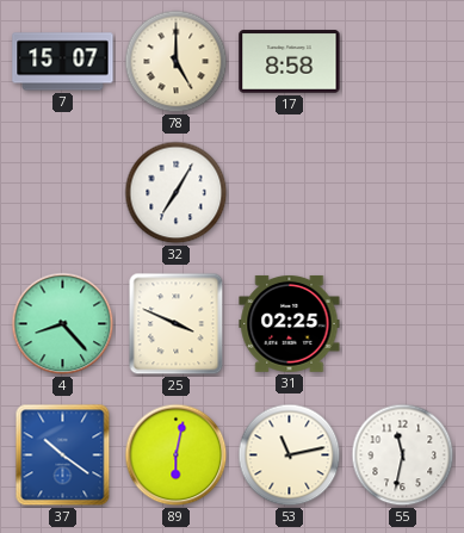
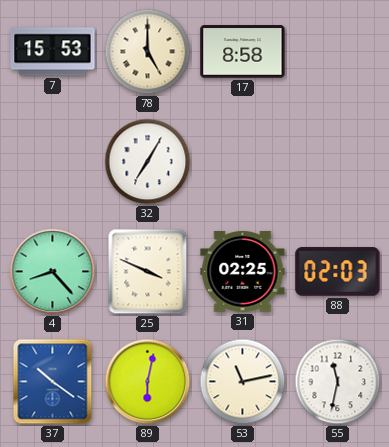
7: 15:07 -> 15:53
88: none -> 02:03
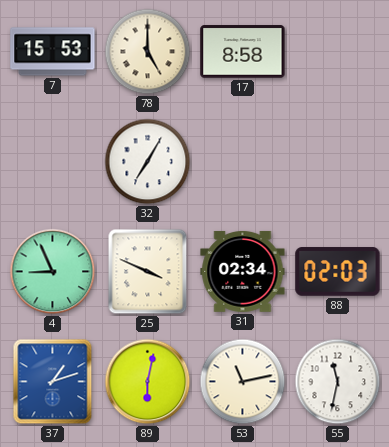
4: 8:23 -> 8:56
31: 02:25 -> 02:34
37: 10:21 -> 1:12
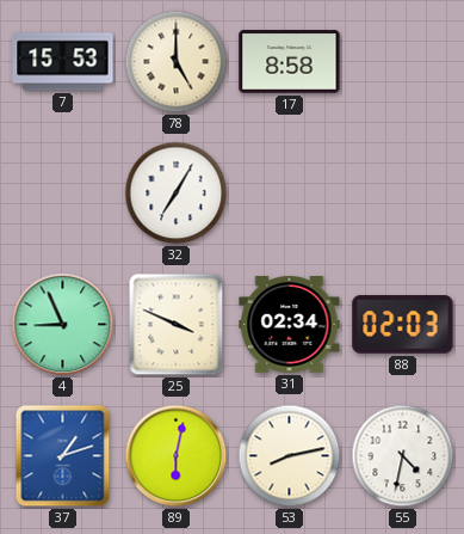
53: 11:13 -> 8:13
55: 11:32 -> 4:32
